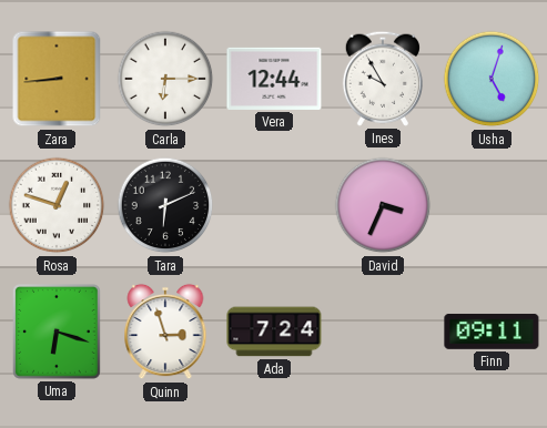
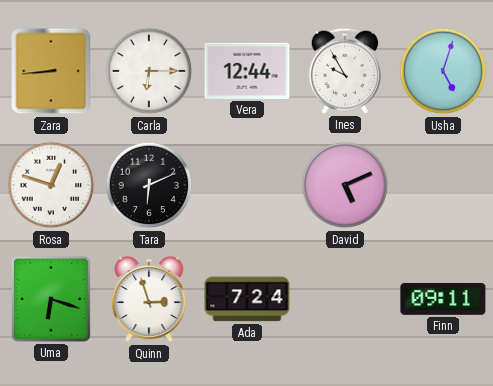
David: 3:34 -> 5:11
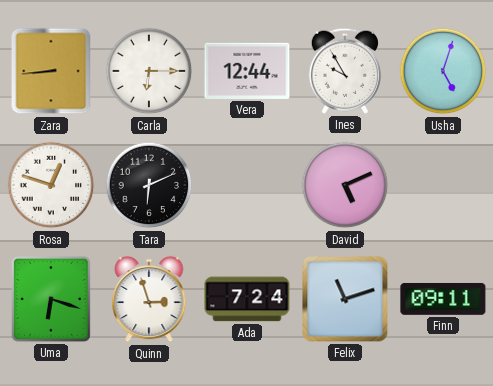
Felix: none -> 11:12
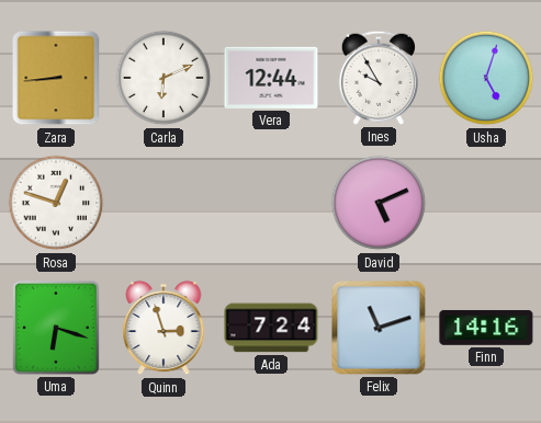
Carla: 6:15 -> 6:11
Tara: 6:11 -> none
Finn: 09:11 -> 14:16
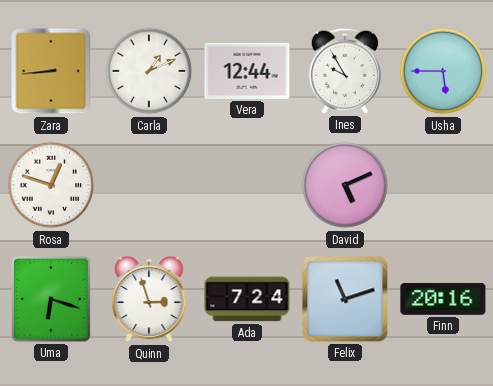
Carla: 6:11 -> 1:11
Usha: 5:03 -> 5:45
Finn: 14:16 -> 20:16
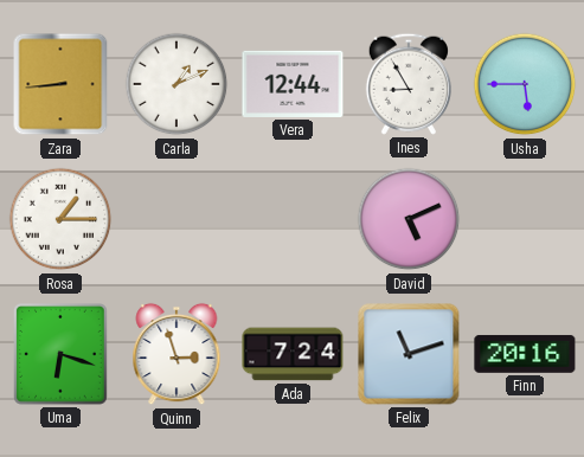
Ines: 9:55 -> 8:55
Rosa: 12:48 -> 1:15
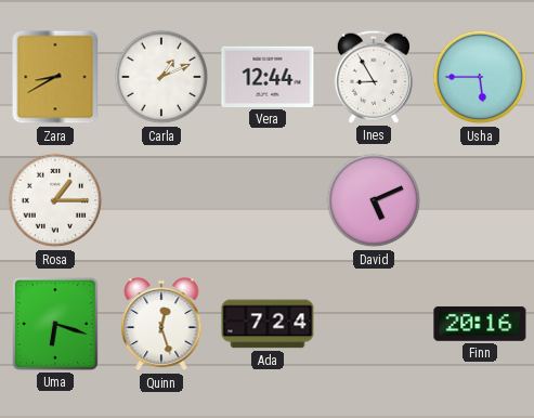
Zara: 8:44 -> 8:40
Quinn: 2:57 -> 12:27
Felix: 11:12 -> none
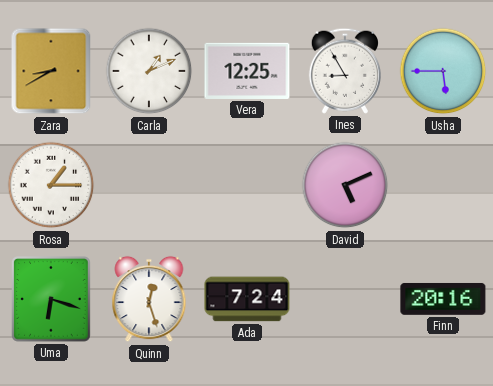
Vera: 12:44 -> 12:25
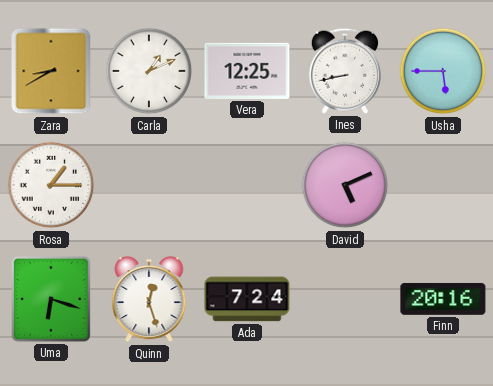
Ines: 8:55 -> 8:43
